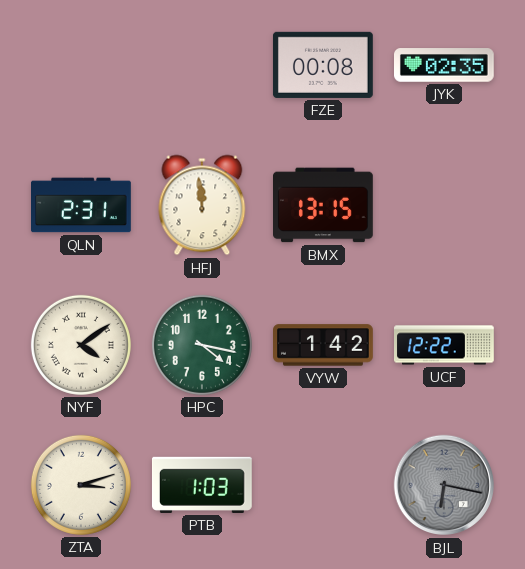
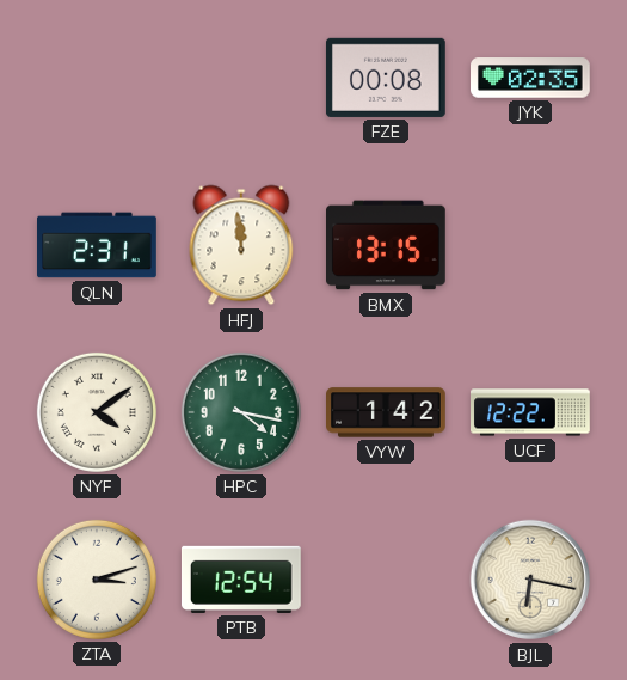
PTB: 1:03 -> 12:54
BJL dial: grey -> cream
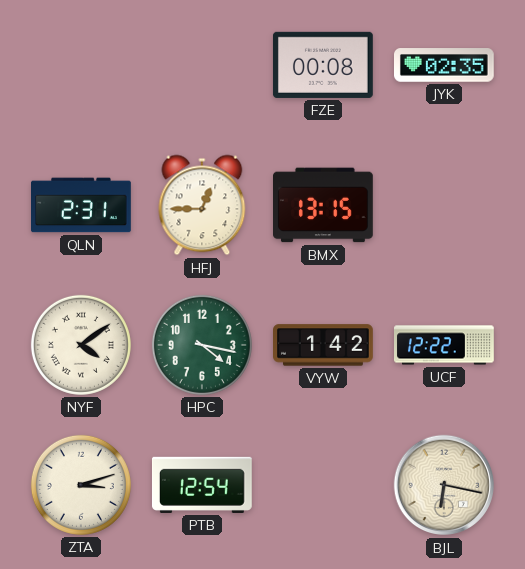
HFJ: 11:59 -> 12:45
